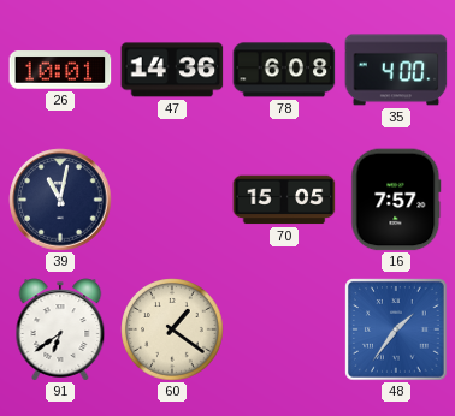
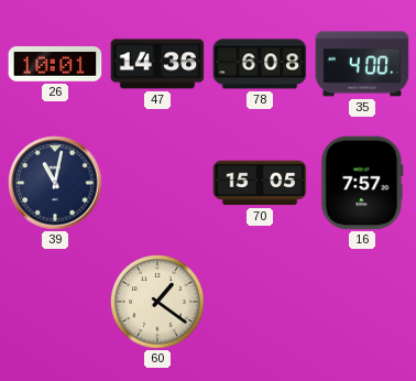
91: 6:39 -> none
48: 1:36 -> none
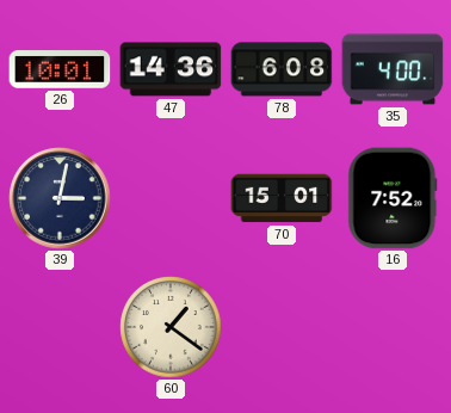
39: 11:02 -> 3:02
70: 15:05 -> 15:01
16: 7:57 -> 7:52
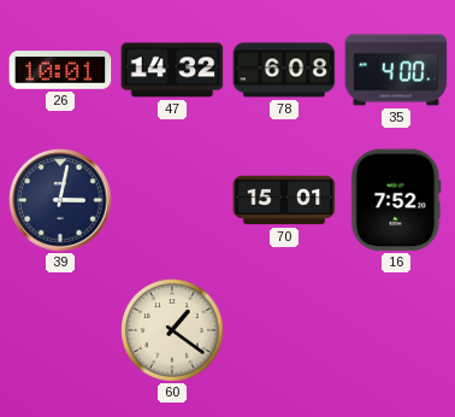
47: 14:36 -> 14:32
